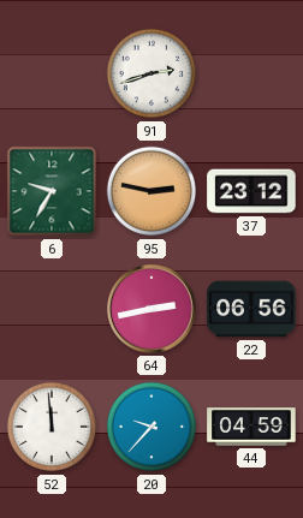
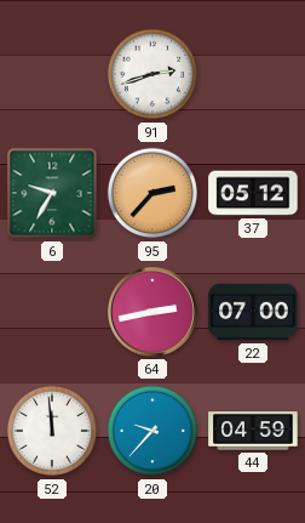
95: 2:47 -> 2:37
37: 23:12 -> 05:12
22: 06:56 -> 07:00
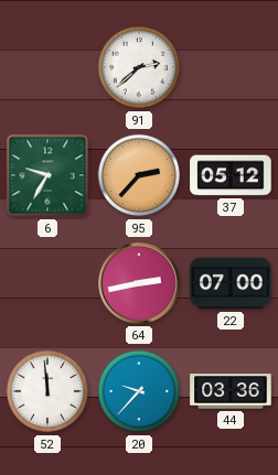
91: 2:42 -> 2:38
44: 04:59 -> 03:36
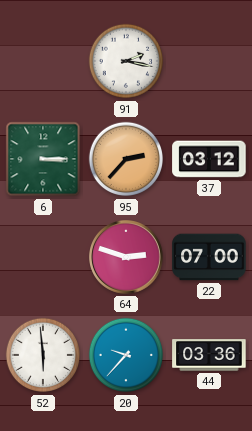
91: 2:38 -> 2:17
6: 9:35 -> 3:15
37: 05:12 -> 03:12
64: 2:43 -> 2:48
52: 11:59 -> 5:59
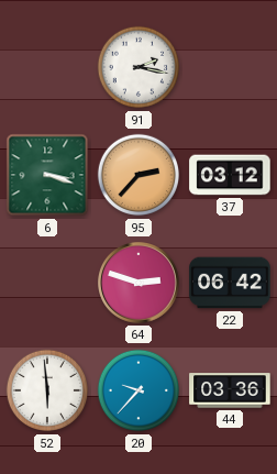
6: 3:15 -> 3:18
22: 07:00 -> 06:42
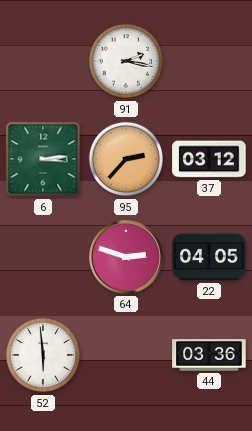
6: 3:18 -> 3:14
22: 06:42 -> 04:05
20: 9:37 -> none
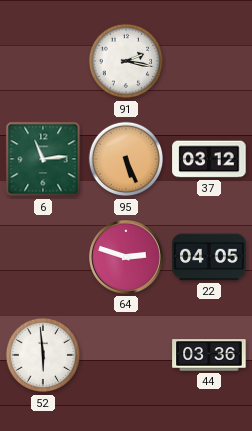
6: 3:14 -> 11:14
95: 2:37 -> 5:26
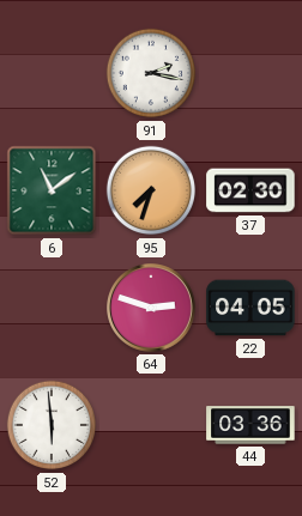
6: 11:14 -> 11:09
95: 5:26 -> 7:33
37: 03:12 -> 02:30
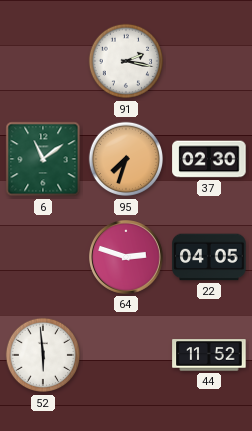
44: 03:36 -> 11:52
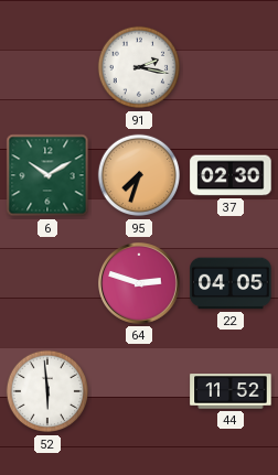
6: 11:09 -> 10:10
